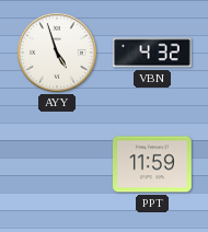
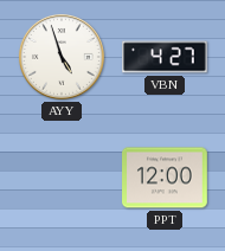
VBN: 4:32 -> 4:27
PPT: 11:59 -> 12:00
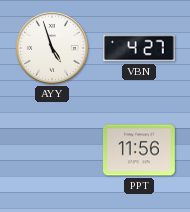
PPT: 12:00 -> 11:56
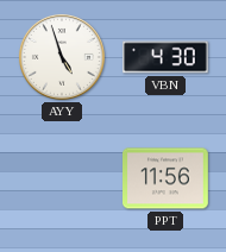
VBN: 4:27 -> 4:30
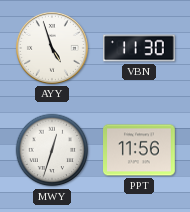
VBN: 4:30 -> 11:30
MWY: none -> 12:33
